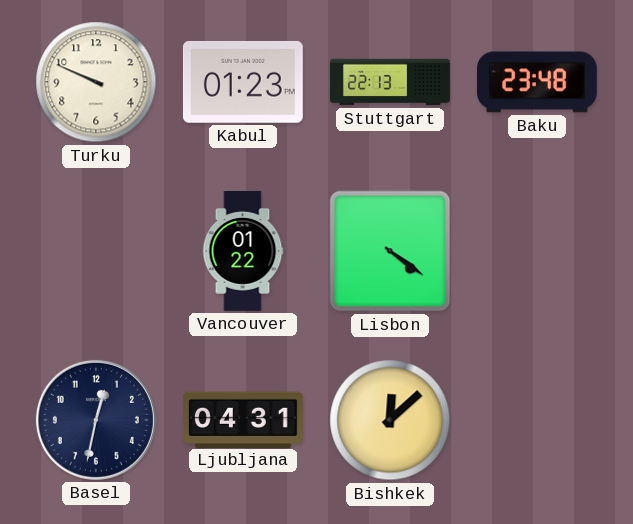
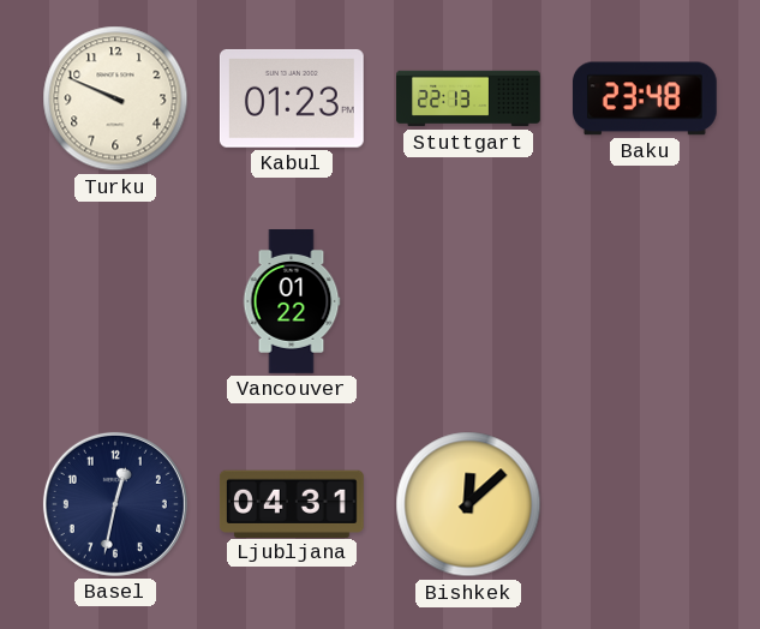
Lisbon: 4:21 -> none
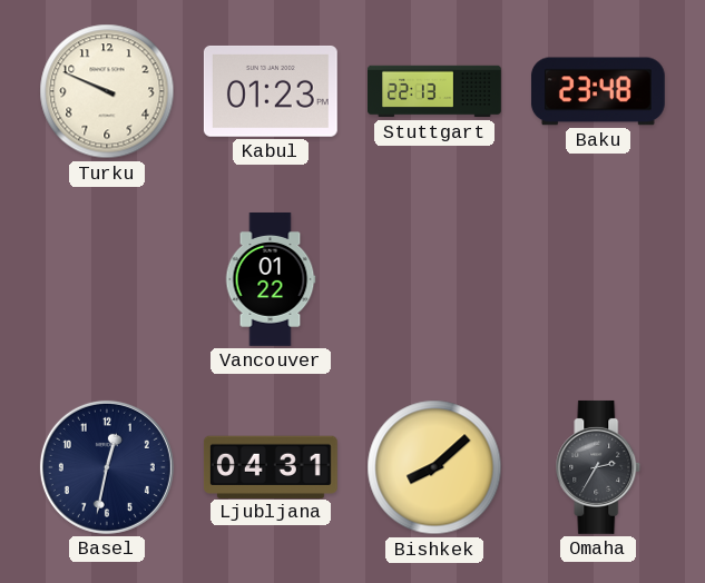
Bishkek: 12:08 -> 8:08
Omaha: none -> 2:35
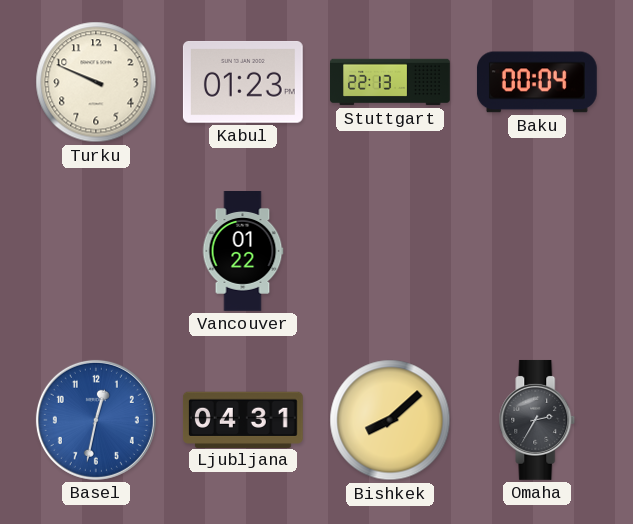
Baku: 23:48 -> 00:04
Basel dial: navy -> blue
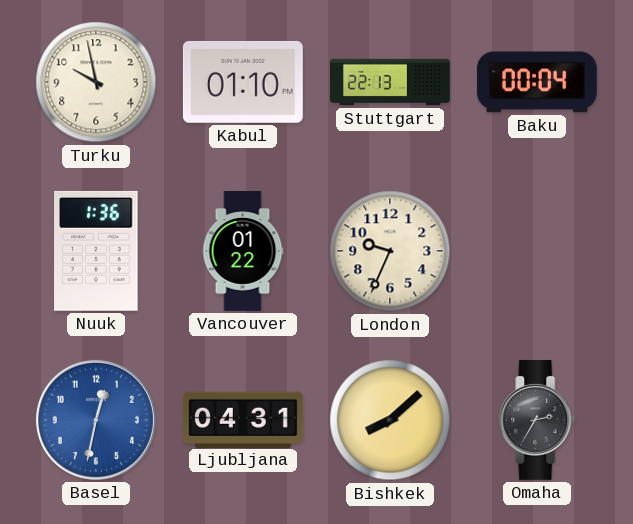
Turku: 9:49 -> 9:58
Kabul: 01:23 -> 01:10
Nuuk: none -> 1:36
London: none -> 9:34
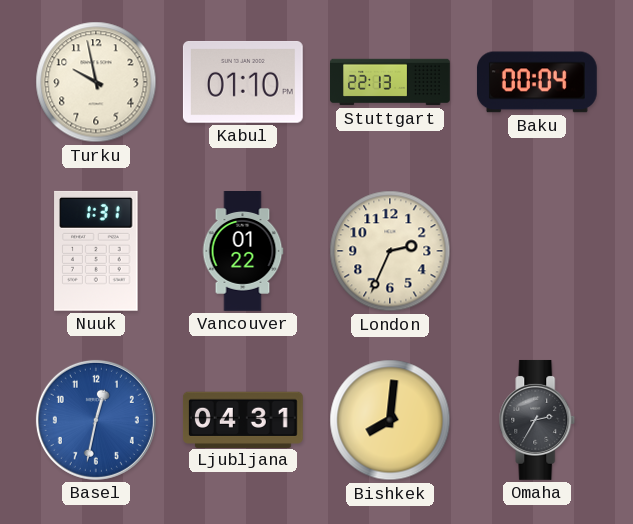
Nuuk: 1:36 -> 1:31
London: 9:34 -> 2:34
Bishkek: 8:08 -> 8:01
